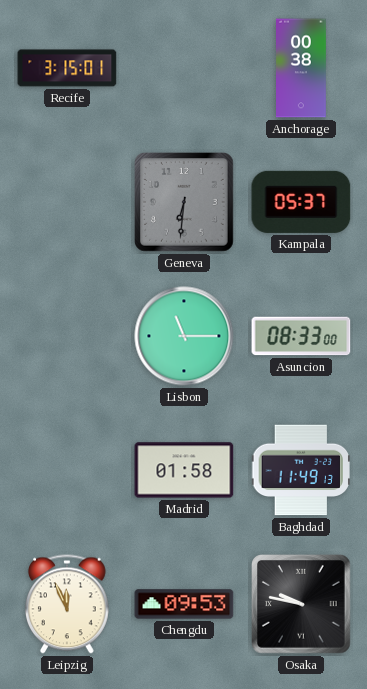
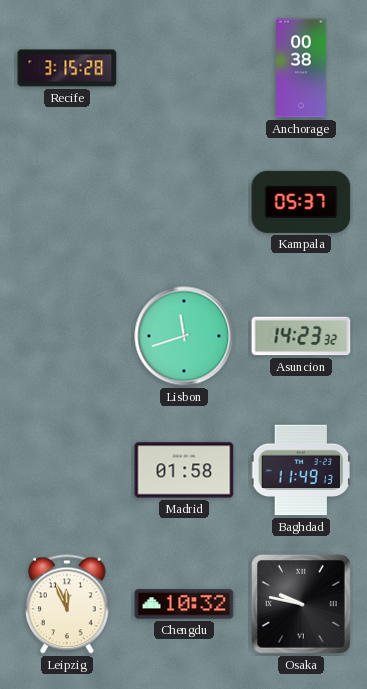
Recife: 3:15:01 -> 3:15:28
Geneva: 6:31 -> none
Lisbon: 11:15 -> 11:42
Asuncion: 08:33 -> 14:23
Chengdu: 09:53 -> 10:32
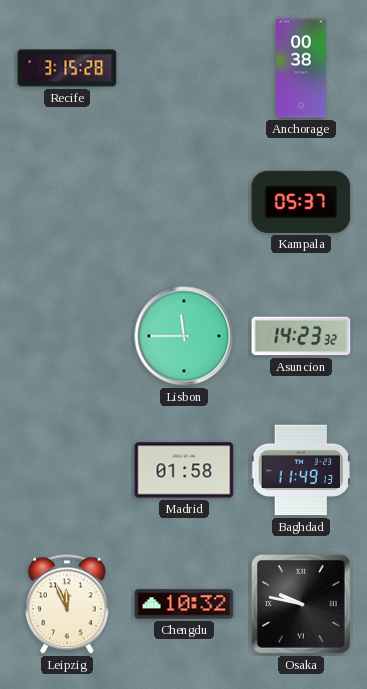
Lisbon: 11:42 -> 11:45
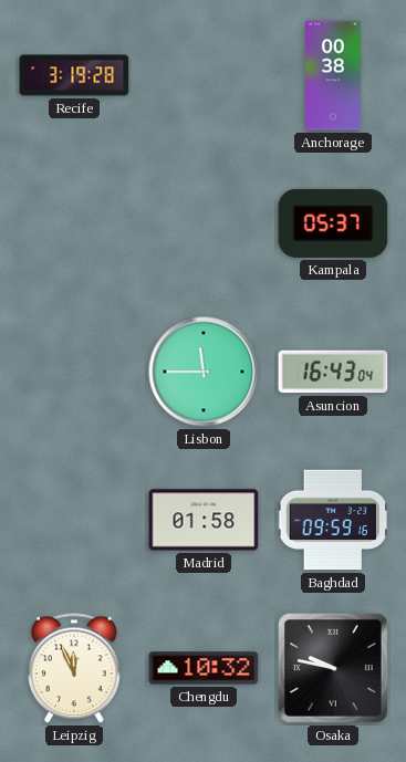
Recife: 3:15 -> 3:19
Asuncion: 14:23 -> 16:43
Baghdad: 11:49 -> 09:59
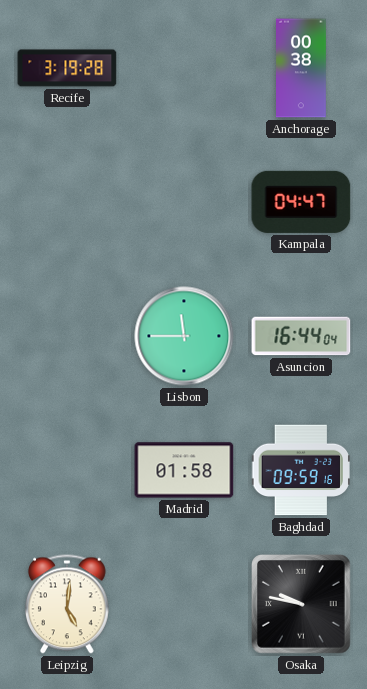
Kampala: 05:37 -> 04:47
Asuncion: 16:43 -> 16:44
Leipzig: 11:56 -> 5:01
Chengdu: 10:32 -> none
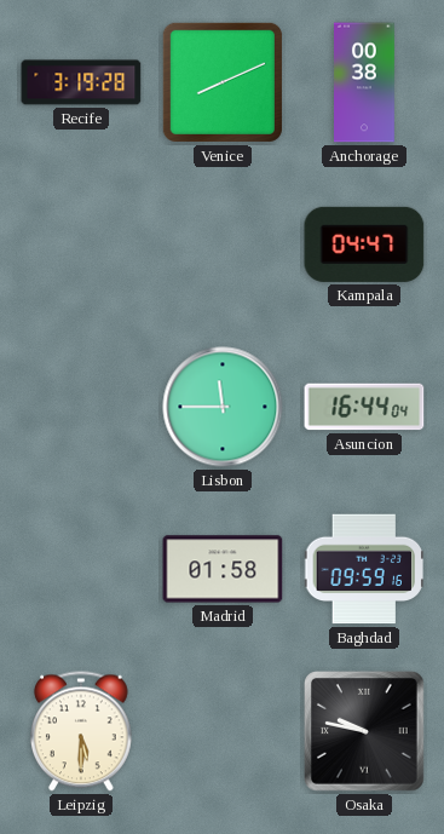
Venice: none -> 8:11
Leipzig: 5:01 -> 5:30
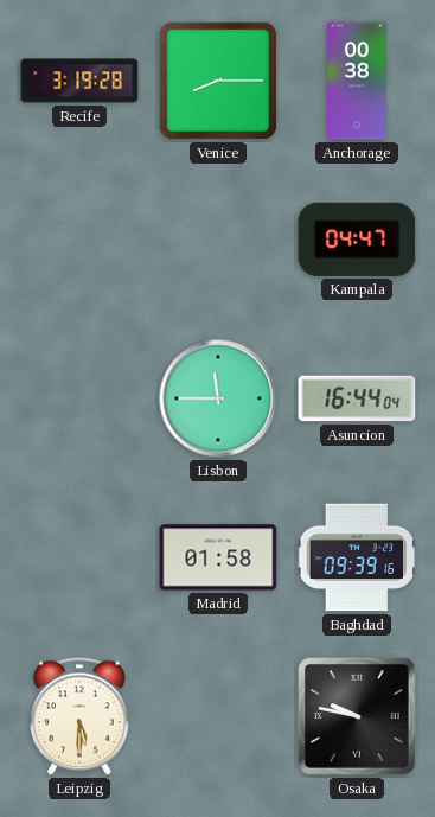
Venice: 8:11 -> 8:15
Baghdad: 09:59 -> 09:39
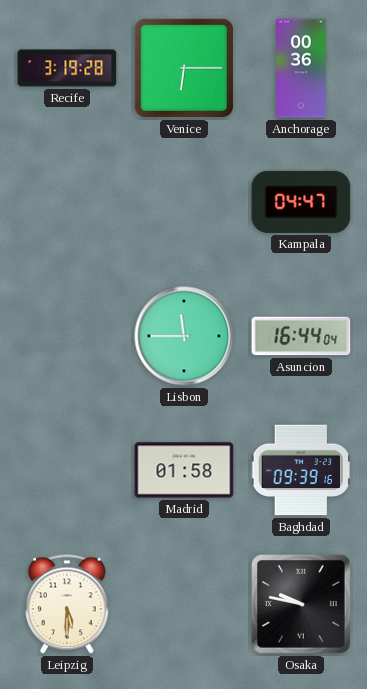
Venice: 8:15 -> 6:15
Anchorage: 00:38 -> 00:36
